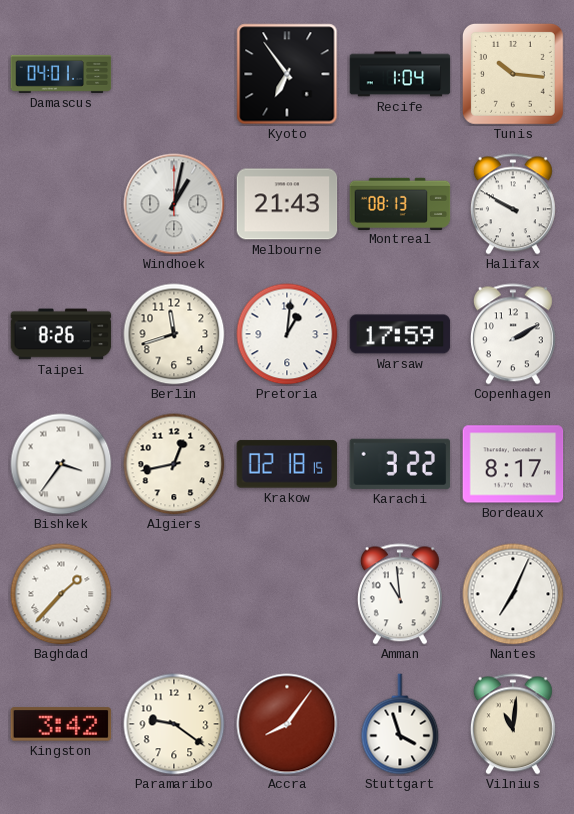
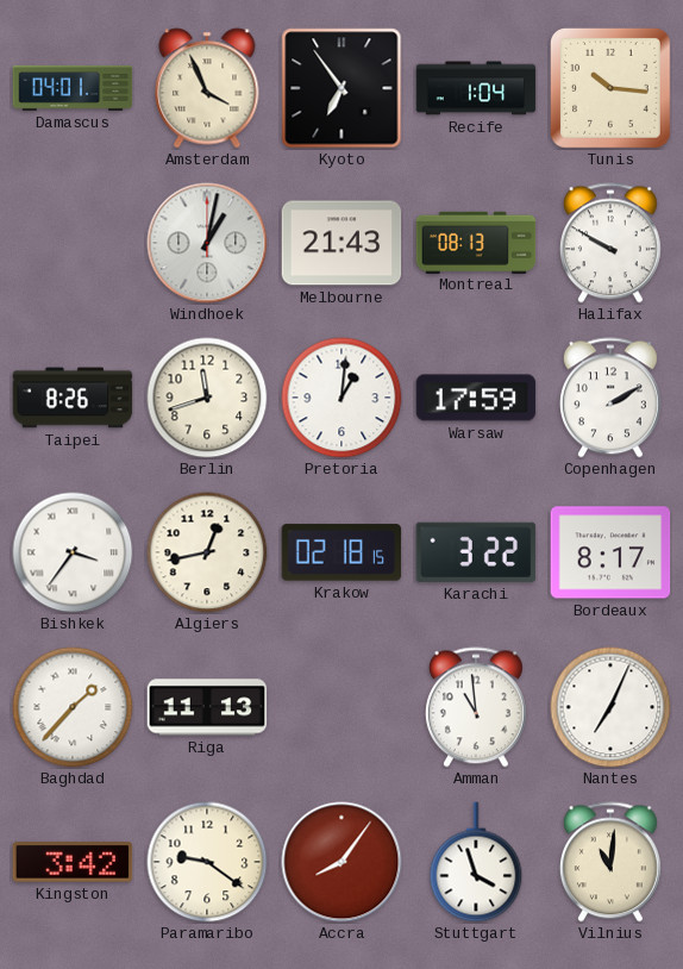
Amsterdam: none -> 3:56
Riga: none -> 11:13
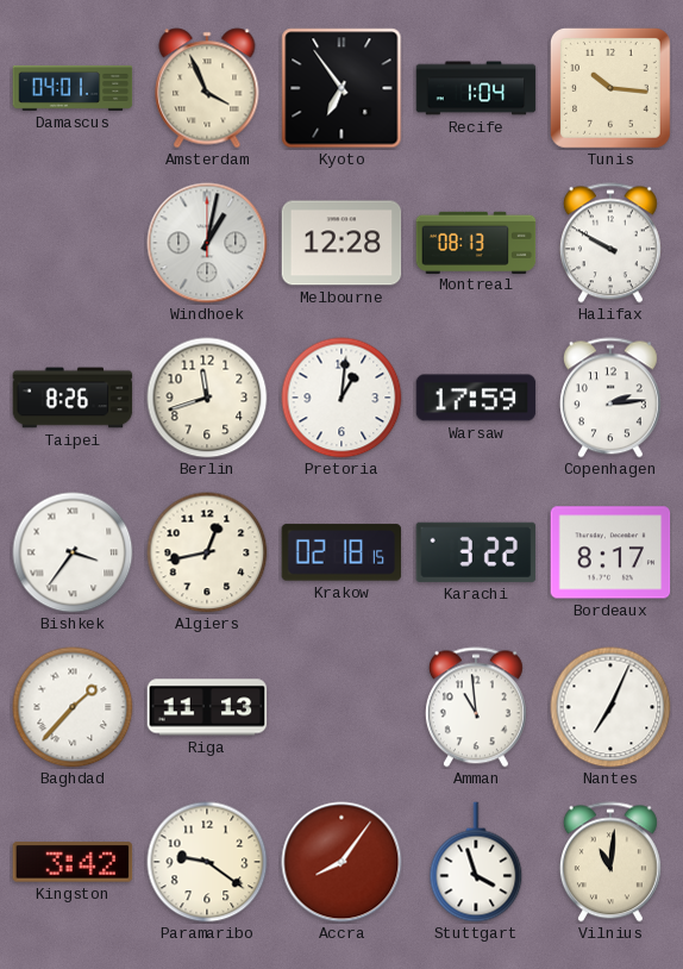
Melbourne: 21:43 -> 12:28
Copenhagen: 2:10 -> 2:14
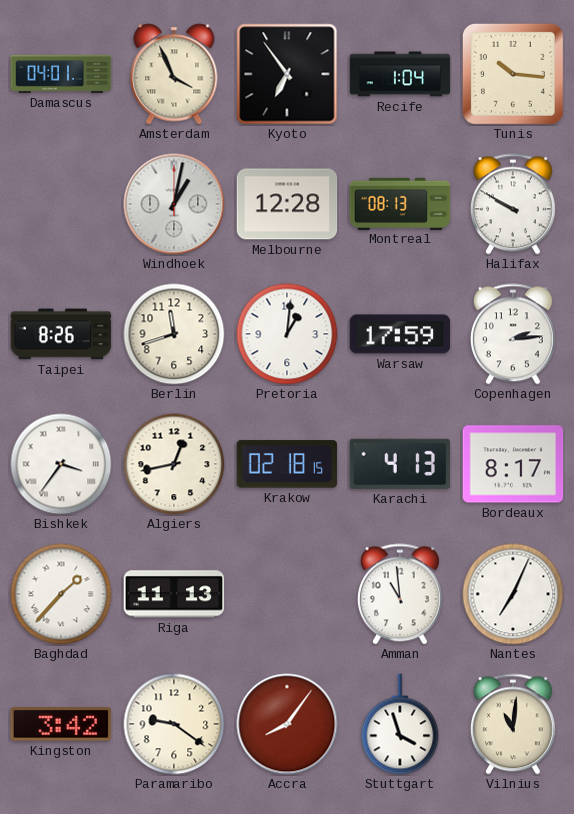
Karachi: 3:22 -> 4:13
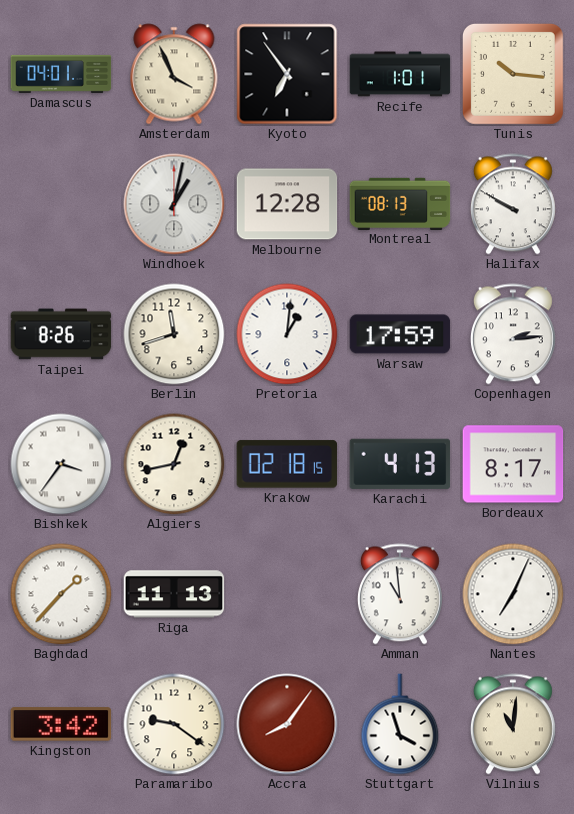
Recife: 1:04 -> 1:01
